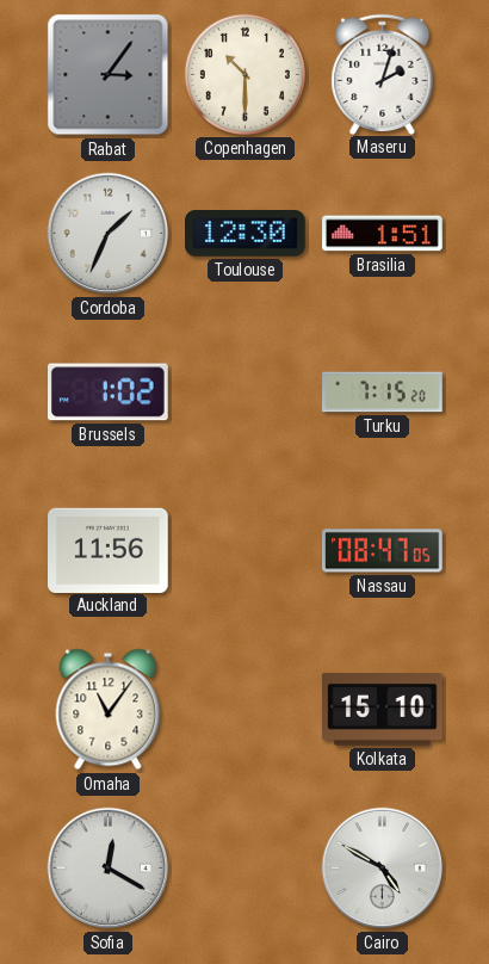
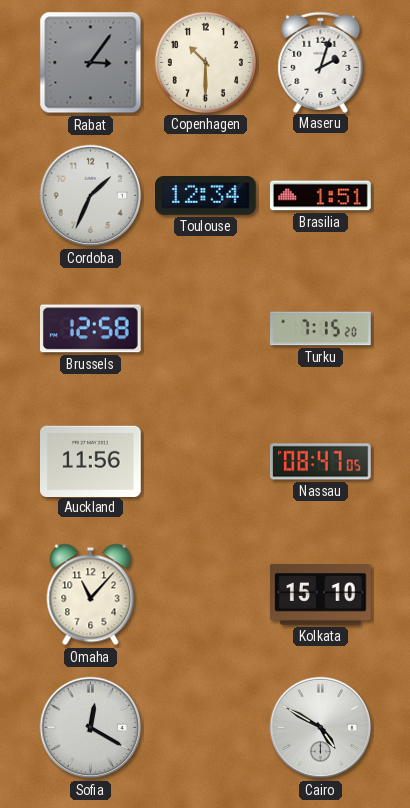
Toulouse: 12:30 -> 12:34
Brussels: 1:02 -> 12:58
Omaha: 11:06 -> 11:07
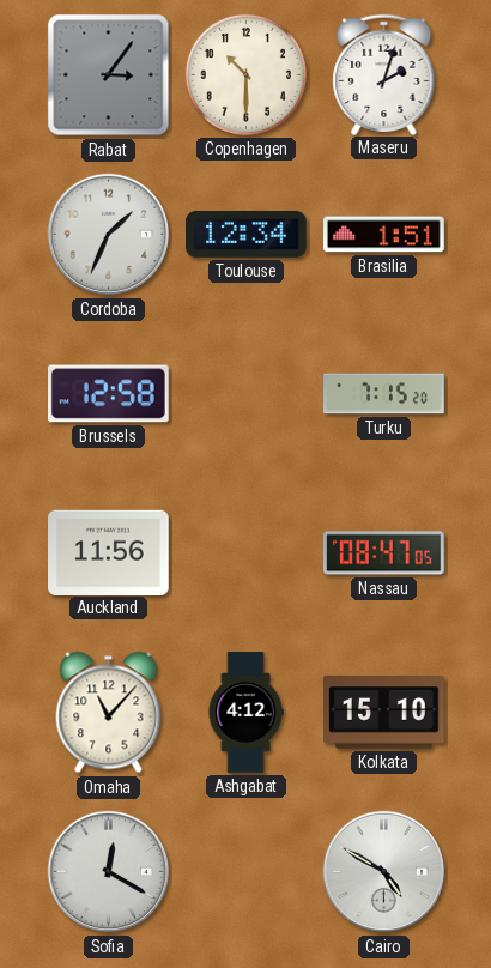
Ashgabat: none -> 4:12
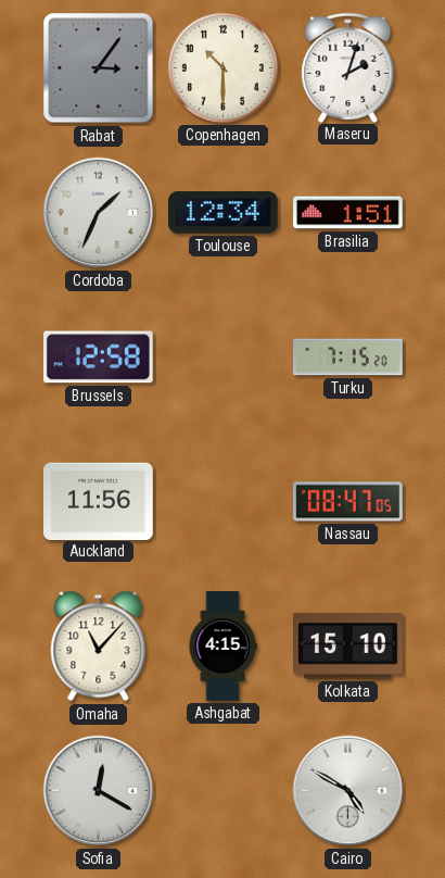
Ashgabat: 4:12 -> 4:15
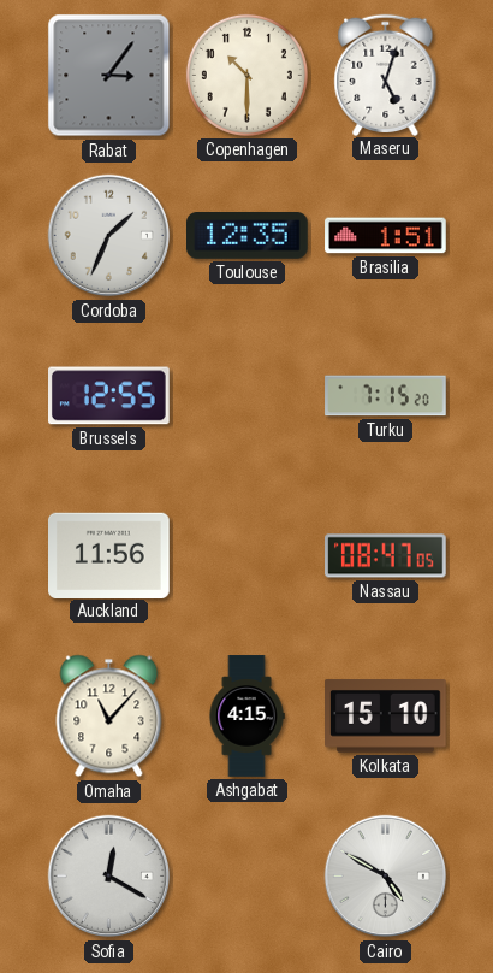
Maseru: 2:03 -> 5:03
Toulouse: 12:34 -> 12:35
Brussels: 12:58 -> 12:55
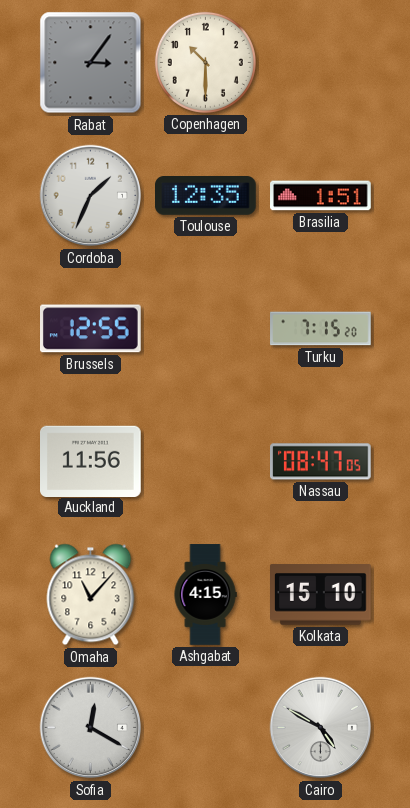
Maseru: 5:03 -> none
